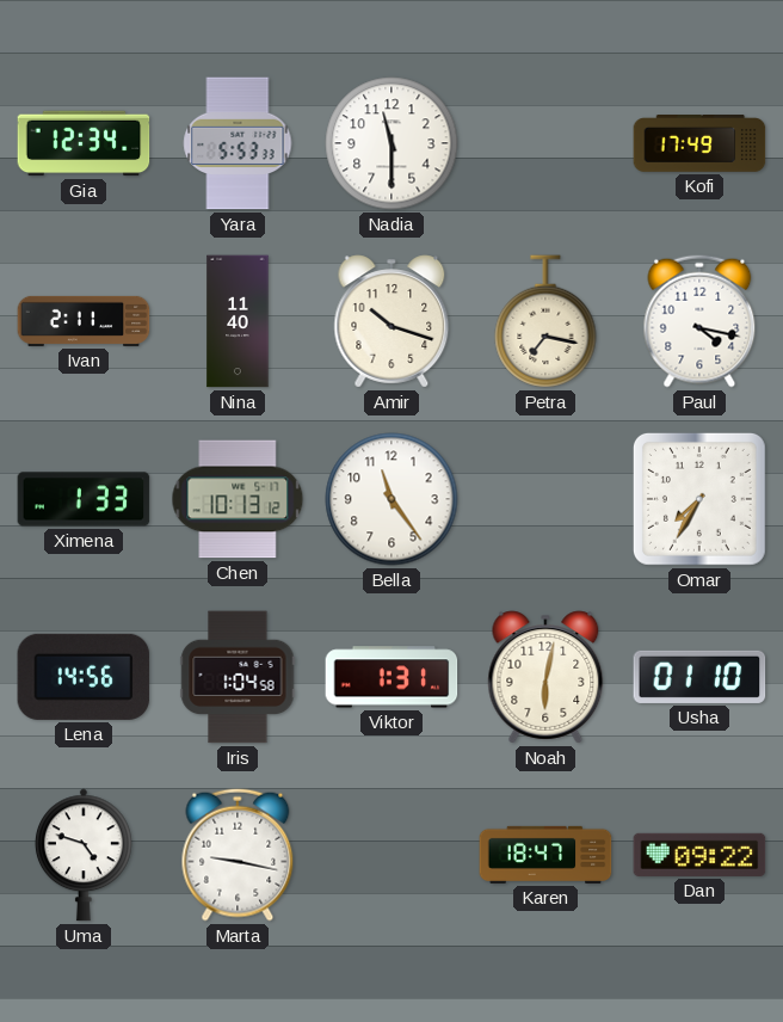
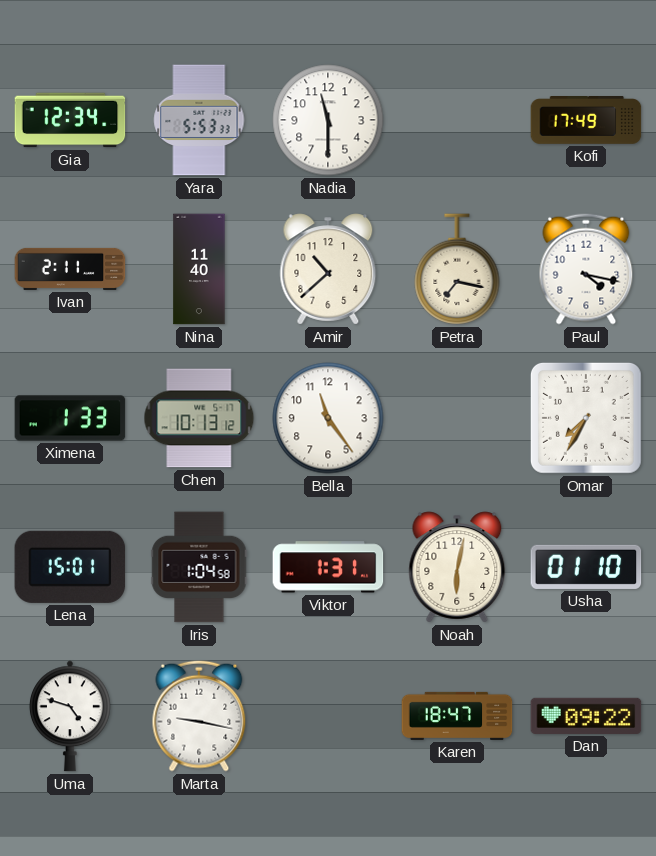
Amir: 10:18 -> 10:38
Lena: 14:56 -> 15:01
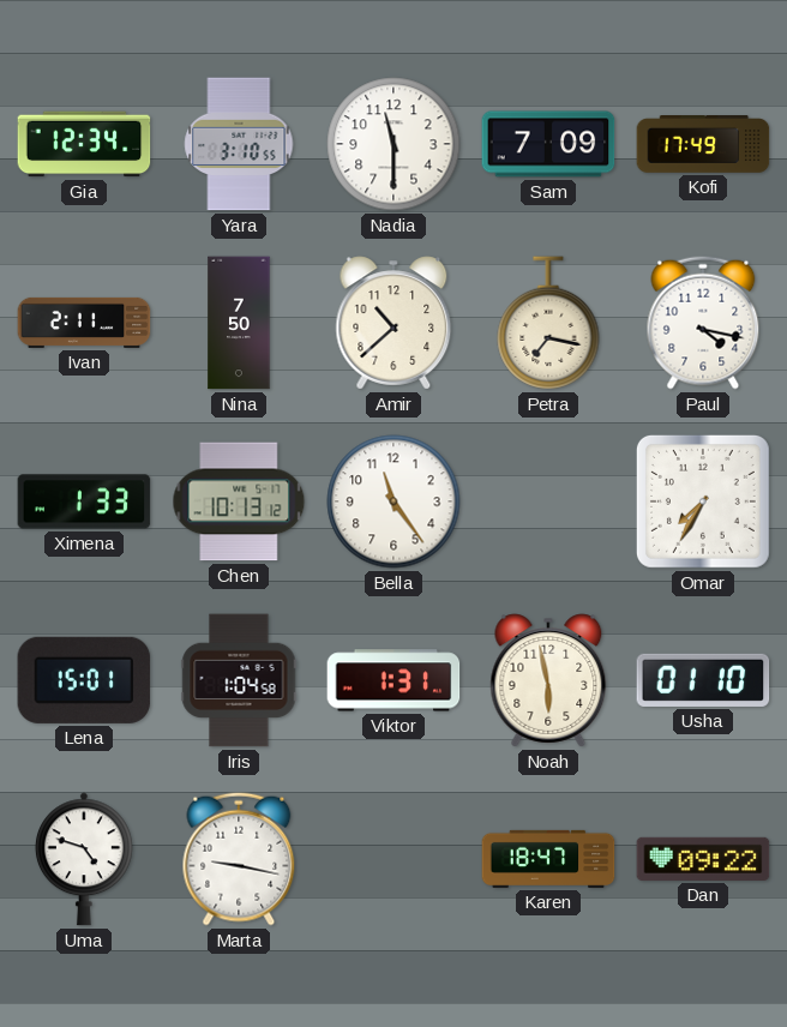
Yara: 5:53 -> 3:10
Sam: none -> 7:09
Nina: 11:40 -> 7:50
Noah: 6:02 -> 5:58
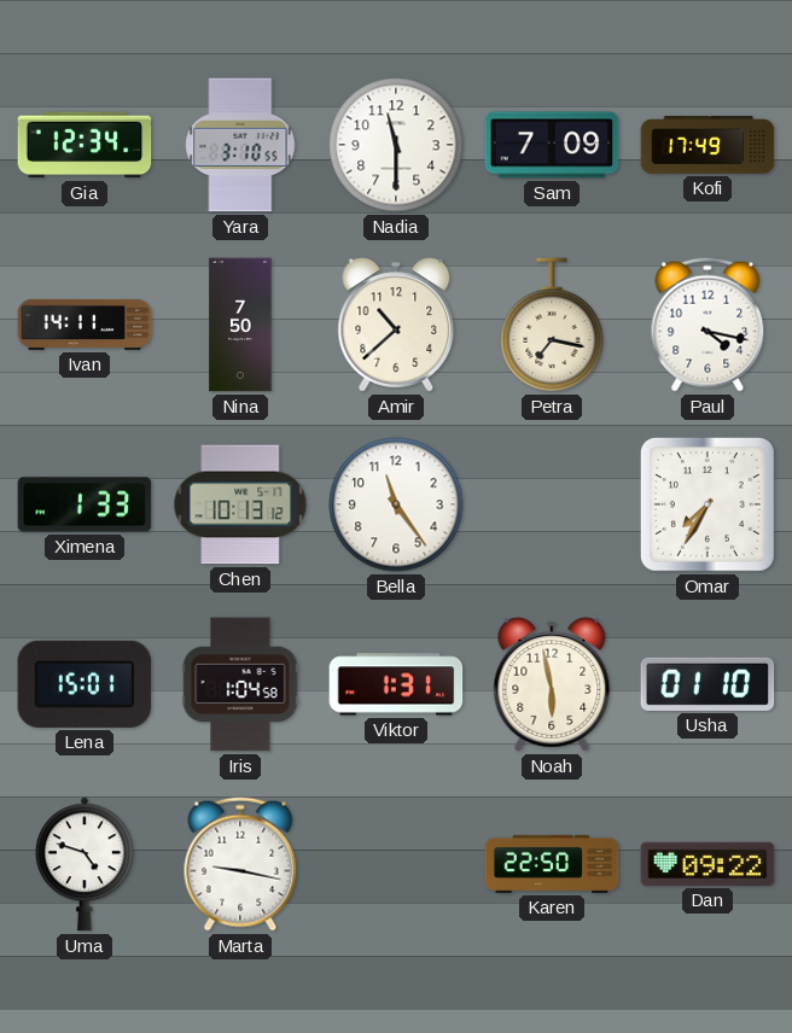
Ivan: 2:11 -> 14:11
Karen: 18:47 -> 22:50
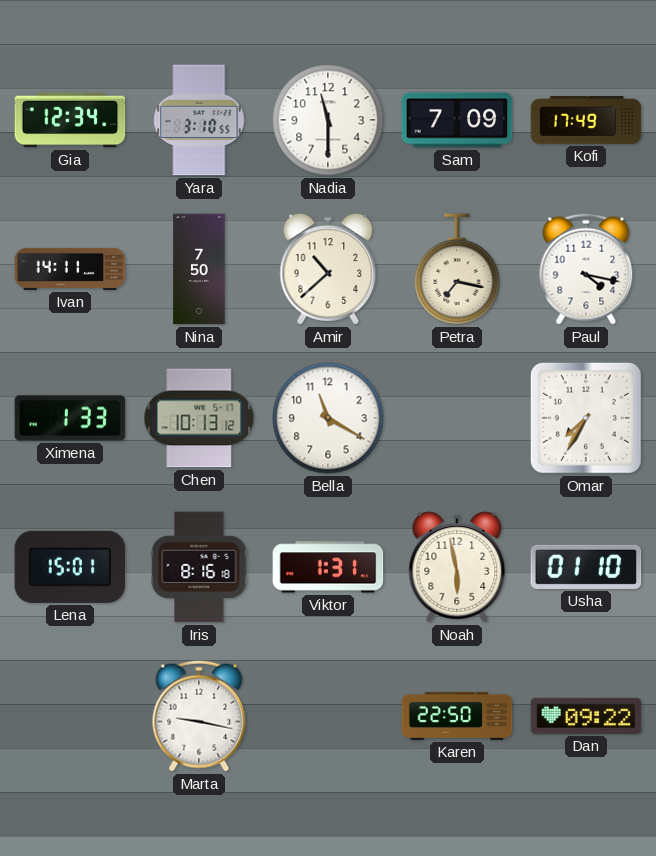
Bella: 11:24 -> 11:20
Iris: 1:04 -> 8:16
Uma: 4:48 -> none
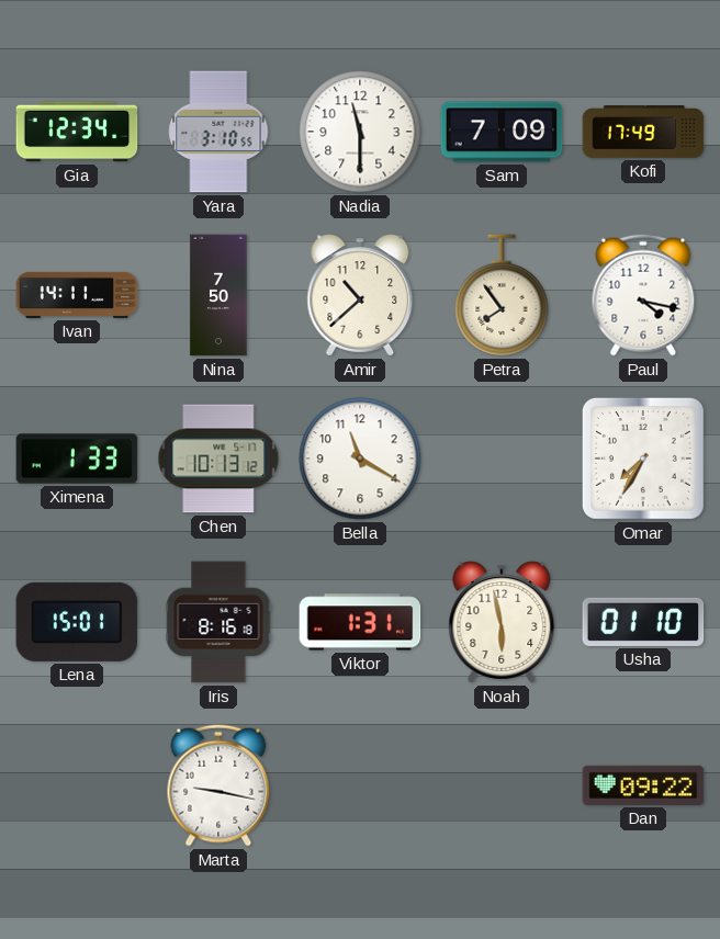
Petra: 7:17 -> 7:54
Karen: 22:50 -> none
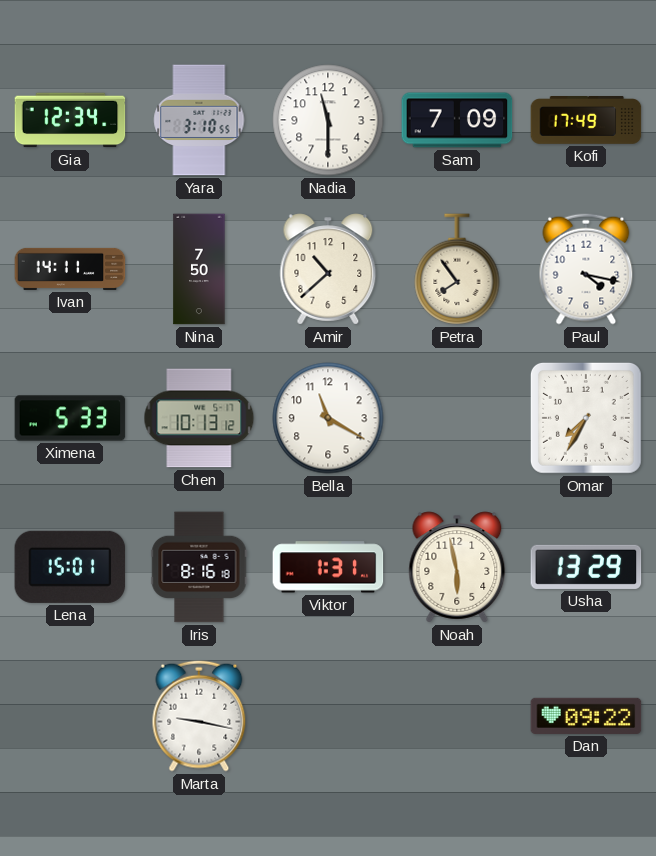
Ximena: 1:33 -> 5:33
Usha: 01:10 -> 13:29
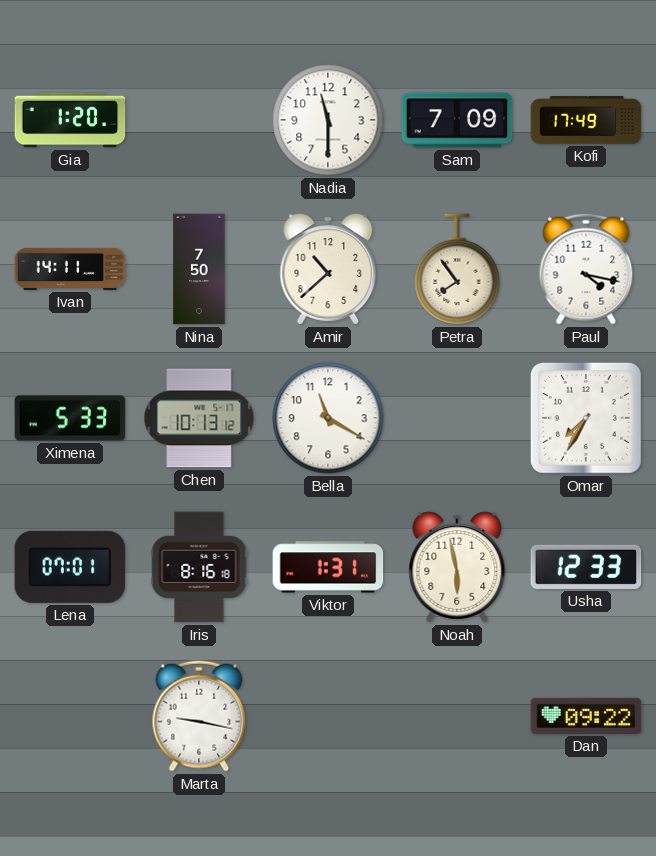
Gia: 12:34 -> 1:20
Yara: 3:10 -> none
Lena: 15:01 -> 07:01
Usha: 13:29 -> 12:33
